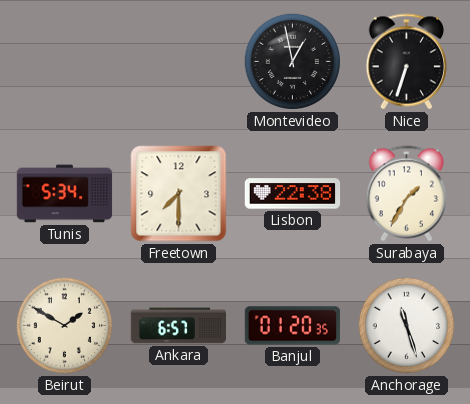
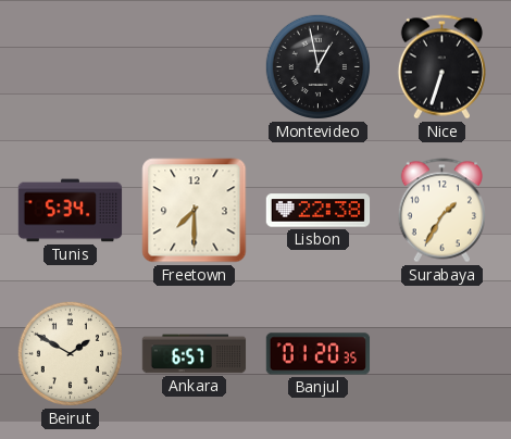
Anchorage: 11:27 -> none
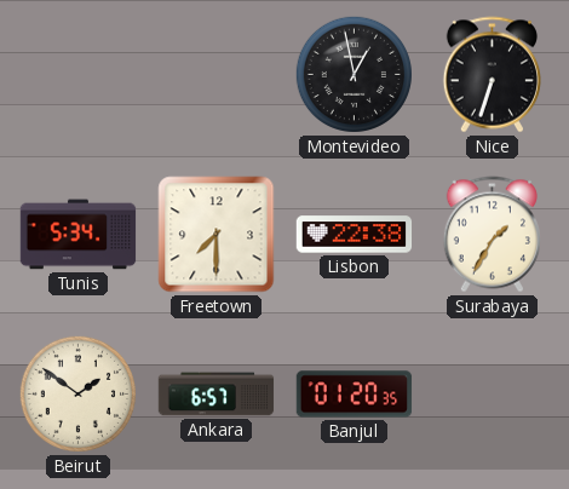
Beirut: 1:50 -> 1:51
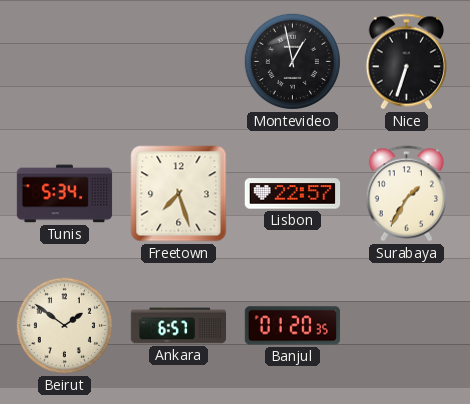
Freetown: 7:30 -> 7:27
Lisbon: 22:38 -> 22:57
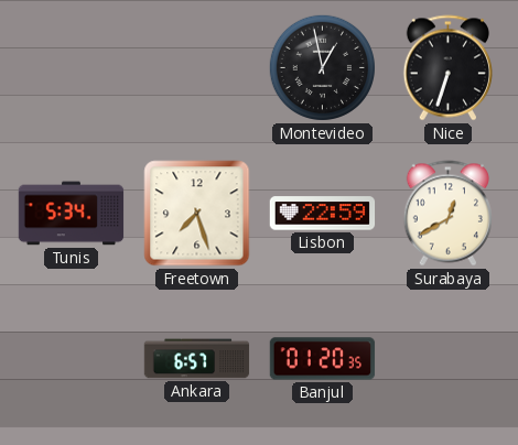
Lisbon: 22:57 -> 22:59
Surabaya: 1:35 -> 12:40
Beirut: 1:51 -> none
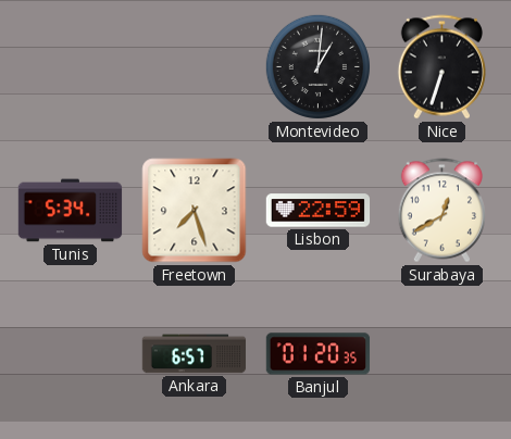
Montevideo: 12:58 -> 1:01
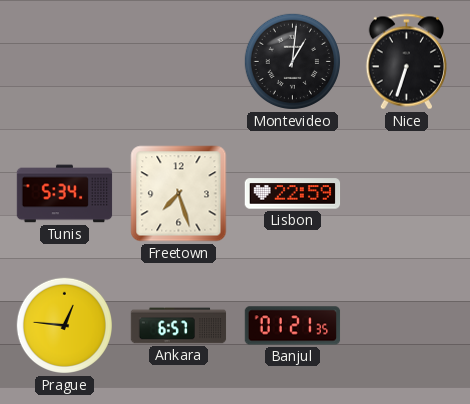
Surabaya: 12:40 -> none
Prague: none -> 12:46
Banjul: 01:20 -> 01:21
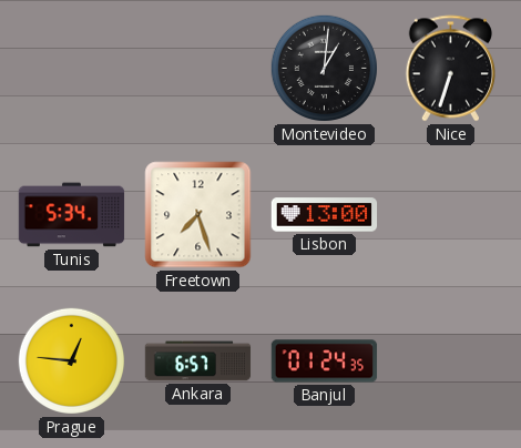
Lisbon: 22:59 -> 13:00
Banjul: 01:21 -> 01:24
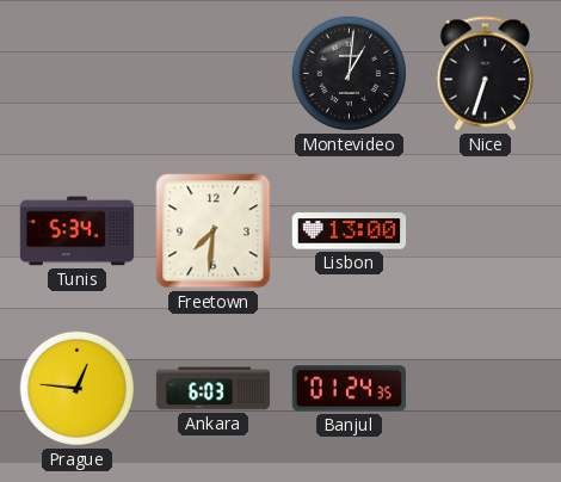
Freetown: 7:27 -> 7:31
Ankara: 6:57 -> 6:03
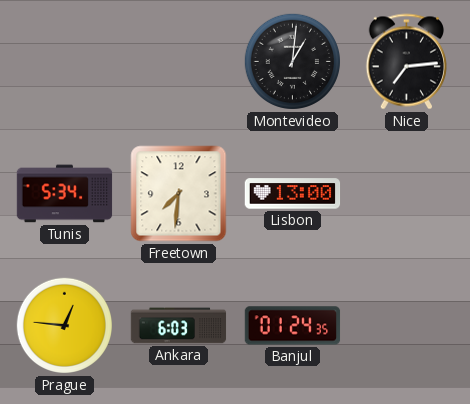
Nice: 6:33 -> 7:14
